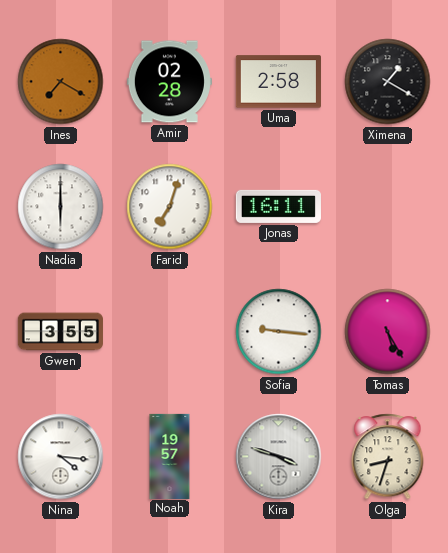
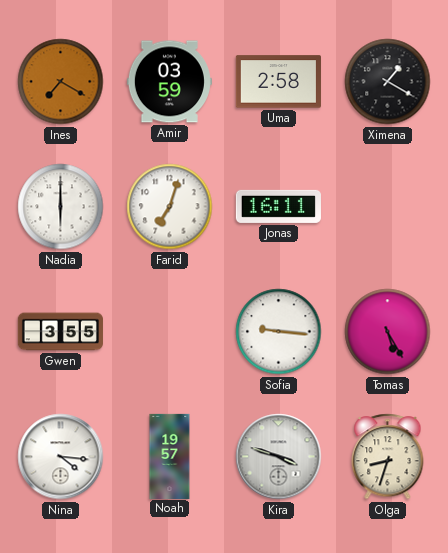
Amir: 02:28 -> 03:59
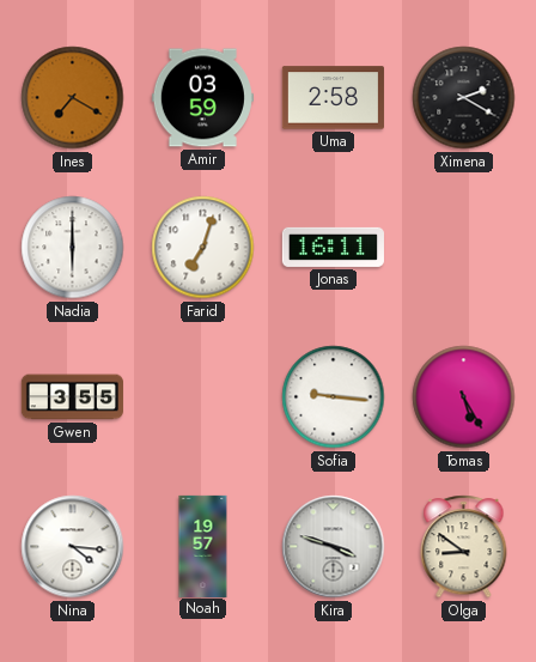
Ximena: 1:20 -> 2:20
Olga: 8:33 -> 8:51
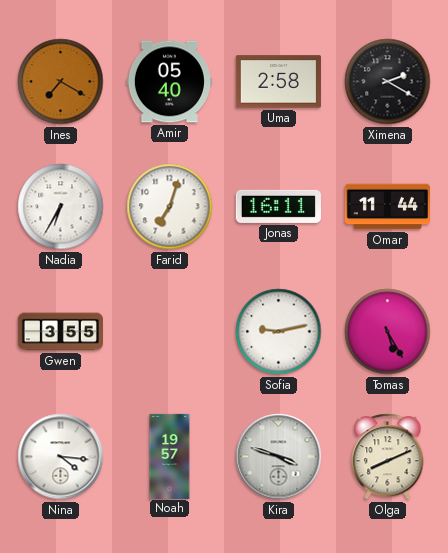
Amir: 03:59 -> 05:40
Nadia: 6:00 -> 6:35
Omar: none -> 11:44
Sofia: 9:16 -> 9:13
Olga: 8:51 -> 8:11
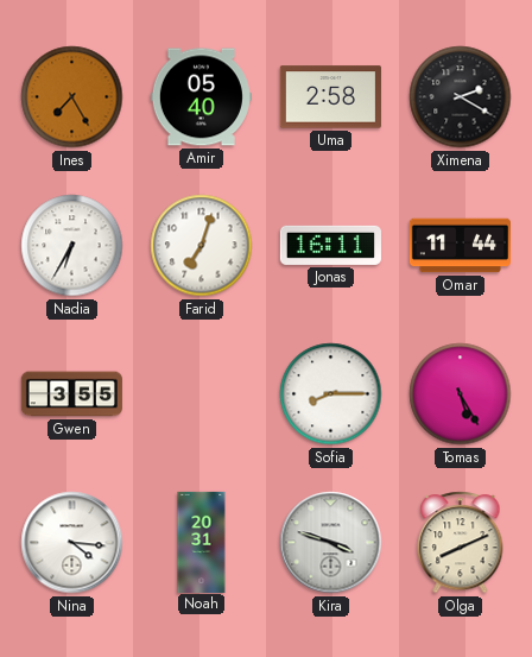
Ines: 7:20 -> 7:25
Sofia: 9:13 -> 8:15
Noah: 19:57 -> 20:31
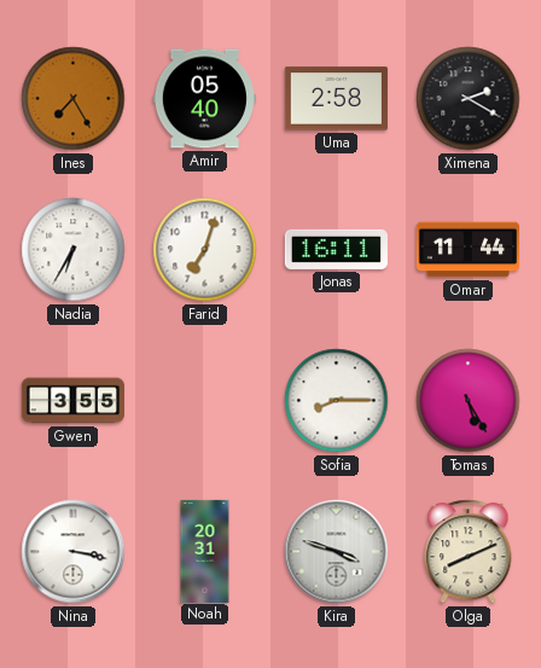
Nina: 4:16 -> 3:17
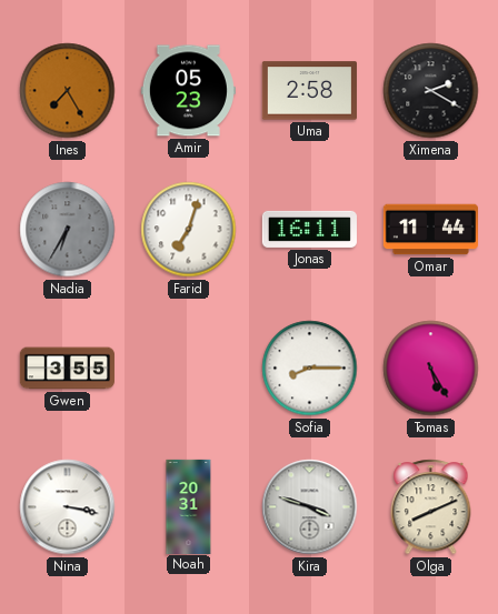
Amir: 05:40 -> 05:23
Nadia dial: white -> grey
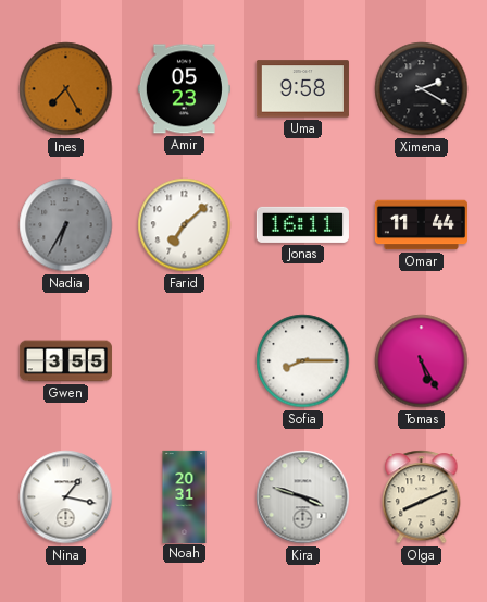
Uma: 2:58 -> 9:58
Farid: 7:03 -> 7:08
Nina: 3:17 -> 1:17
